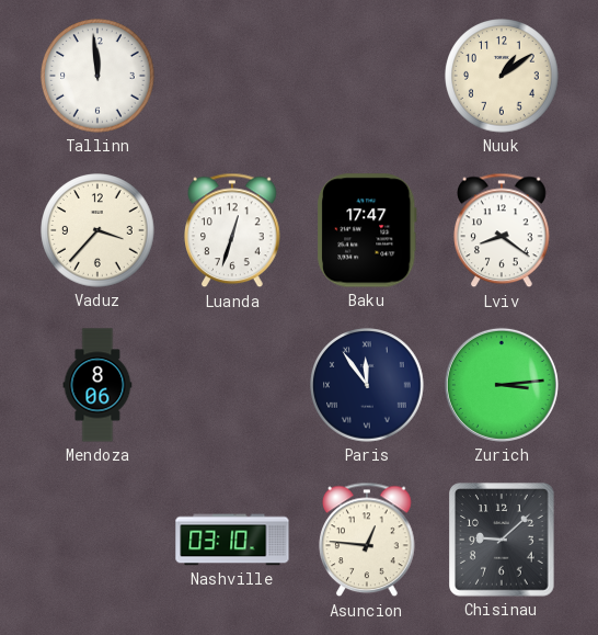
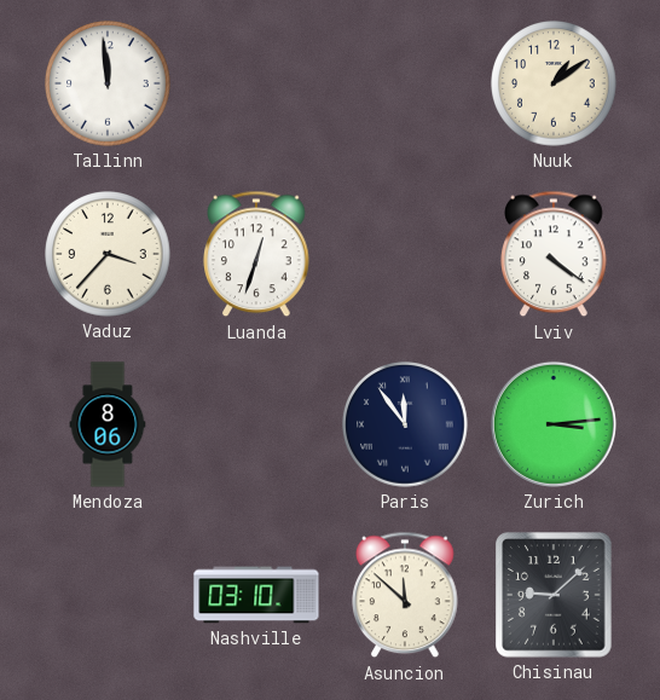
Baku: 17:47 -> none
Lviv: 8:21 -> 4:21
Asuncion: 12:46 -> 11:52
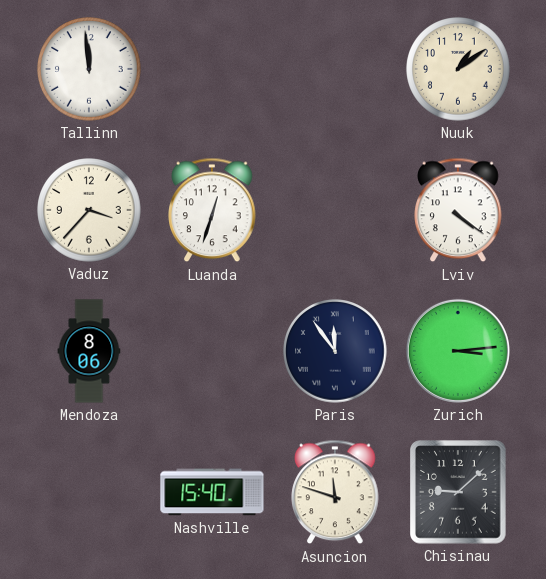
Nashville: 03:10 -> 15:40
Asuncion: 11:52 -> 11:48
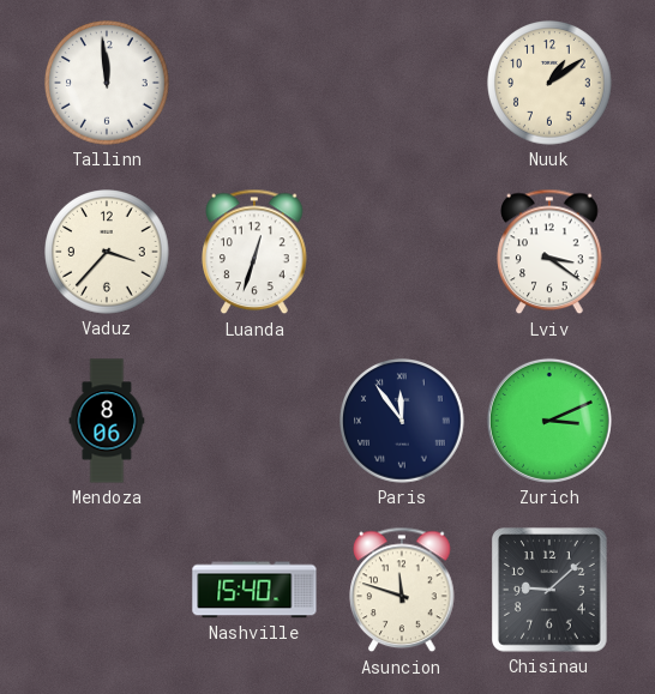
Lviv: 4:21 -> 3:21
Zurich: 3:14 -> 3:11
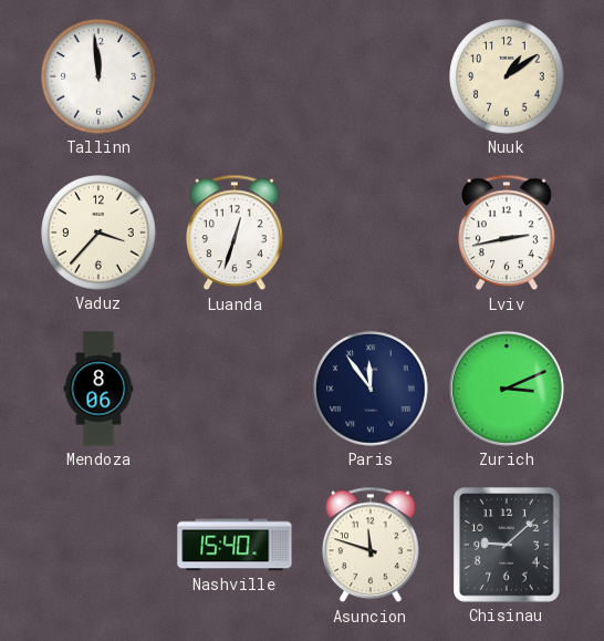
Lviv: 3:21 -> 2:43
